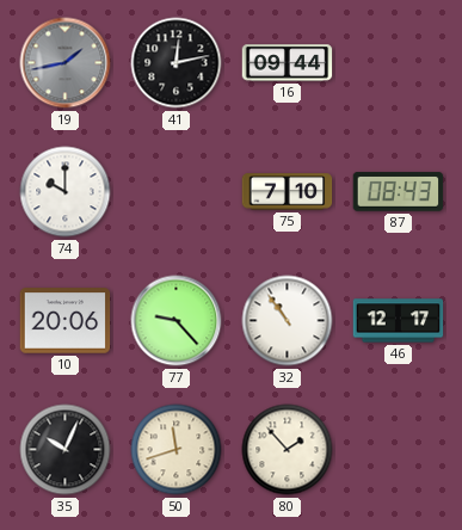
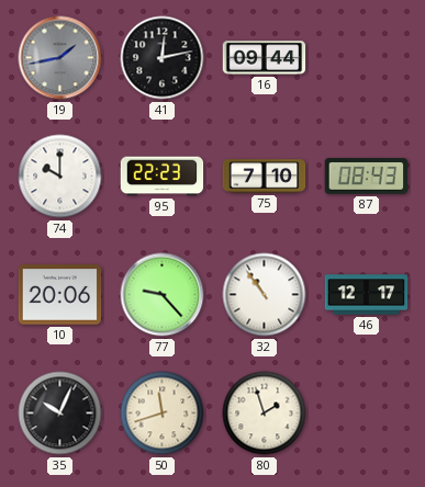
95: none -> 22:23
80: 1:53 -> 1:57
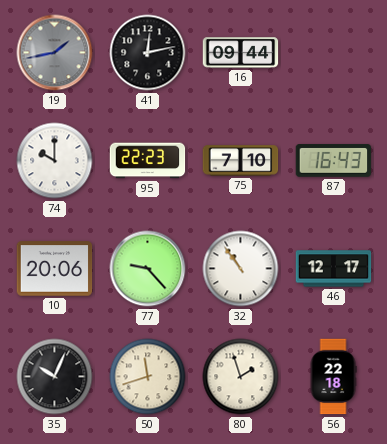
87: 08:43 -> 16:43
56: none -> 22:18
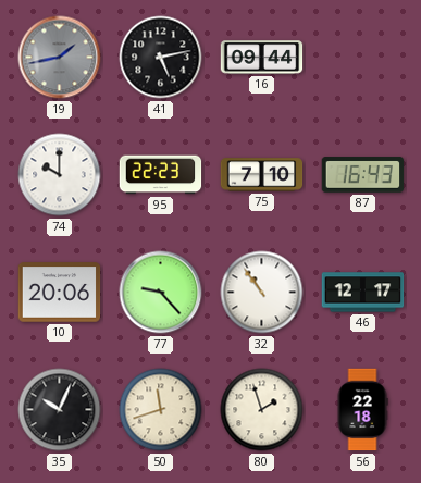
41: 12:13 -> 5:13
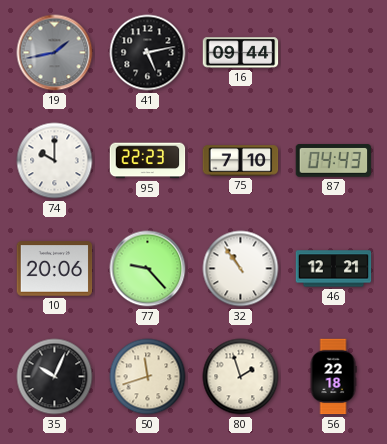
87: 16:43 -> 04:43
46: 12:17 -> 12:21
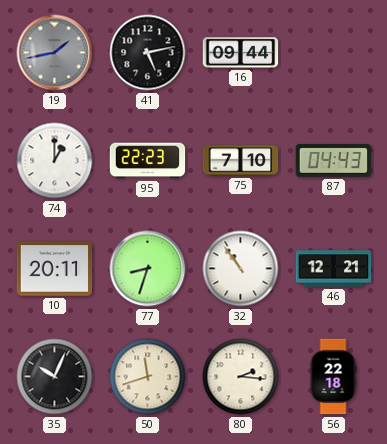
74: 10:00 -> 1:00
10: 20:06 -> 20:11
77: 9:23 -> 8:33
80: 1:57 -> 2:16
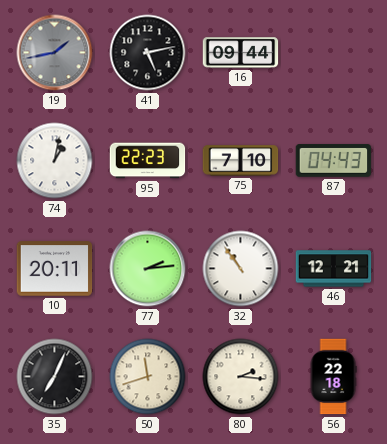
74: 1:00 -> 1:02
77: 8:33 -> 2:14
35: 10:04 -> 7:04
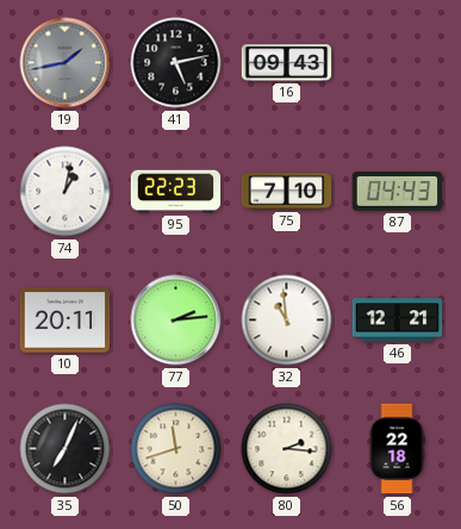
16: 09:44 -> 09:43
32: 10:54 -> 10:59
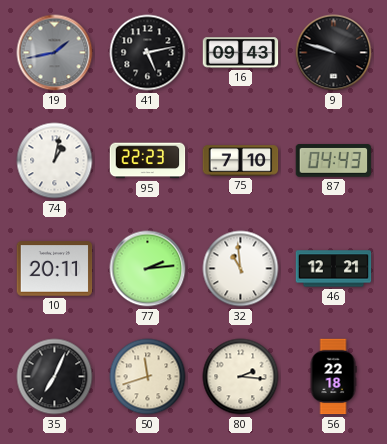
9: none -> 9:48
